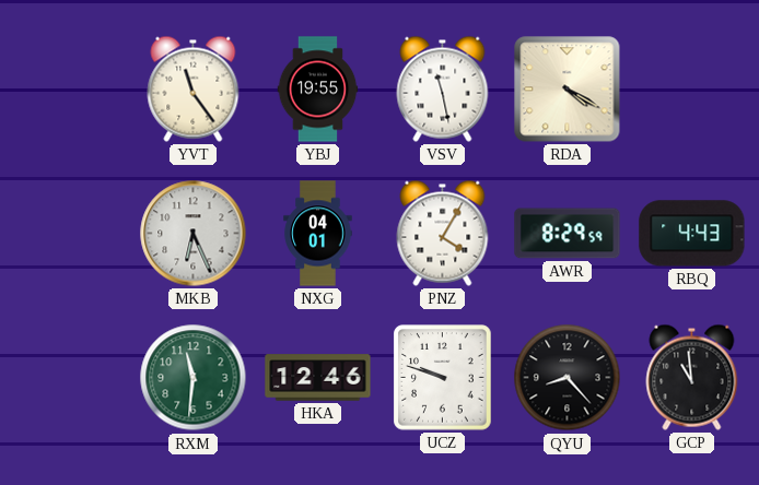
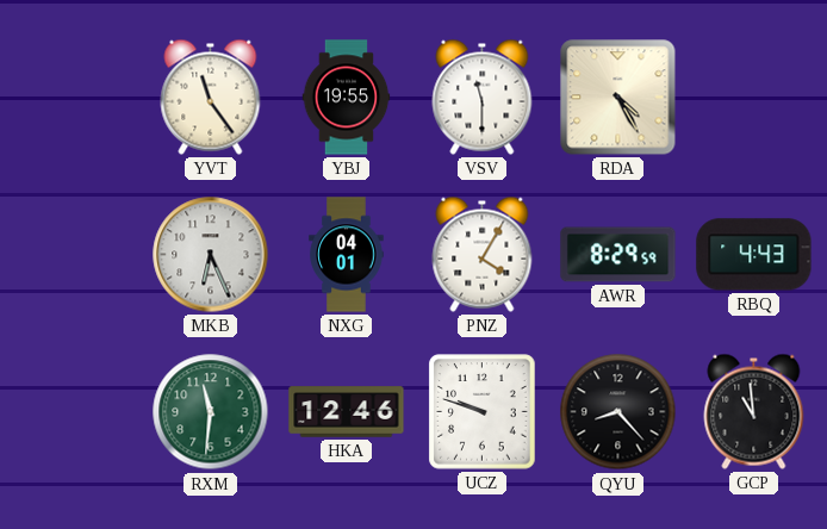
VSV: 11:28 -> 11:30
RDA: 4:20 -> 4:25
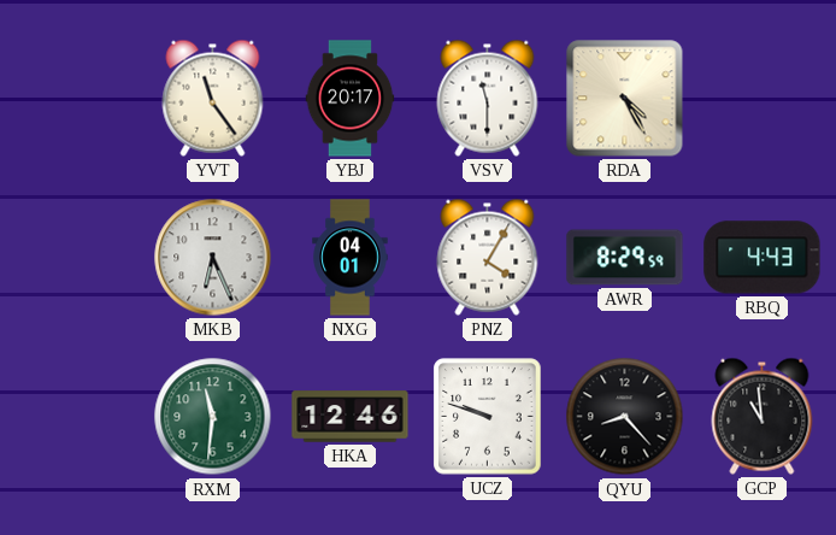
YBJ: 19:55 -> 20:17
